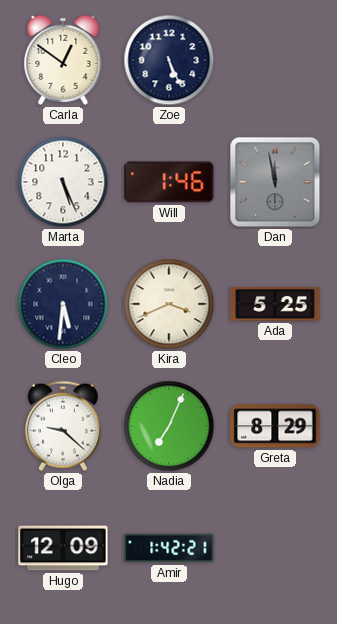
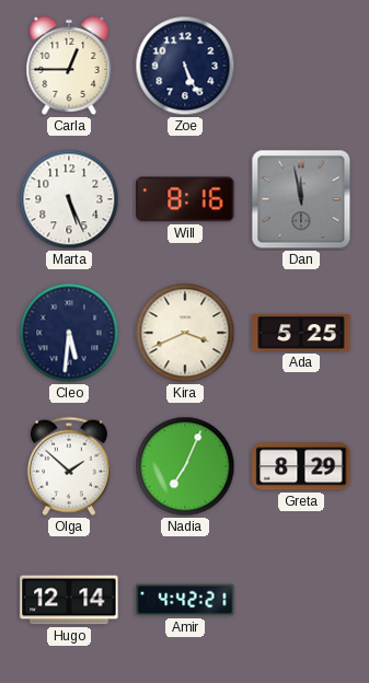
Carla: 12:51 -> 12:45
Will: 1:46 -> 8:16
Olga: 9:22 -> 1:52
Hugo: 12:09 -> 12:14
Amir: 1:42 -> 4:42
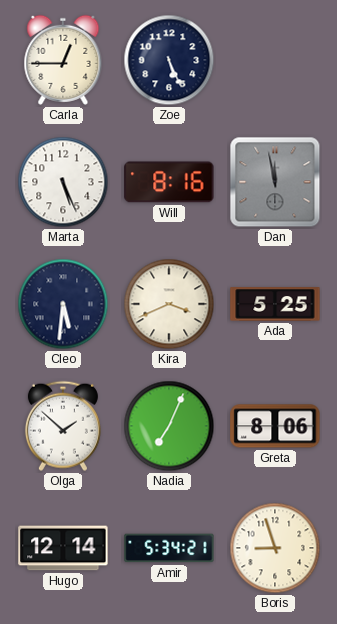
Greta: 8:29 -> 8:06
Amir: 4:42 -> 5:34
Boris: none -> 8:57
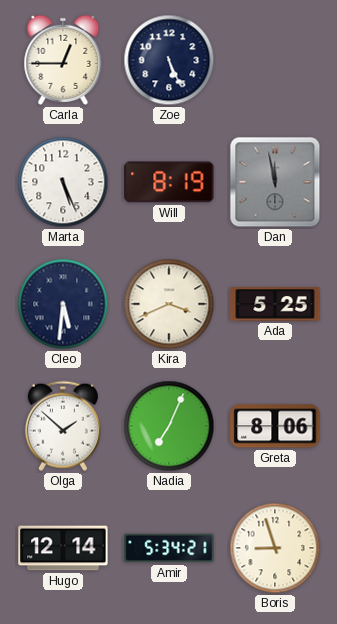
Will: 8:16 -> 8:19
